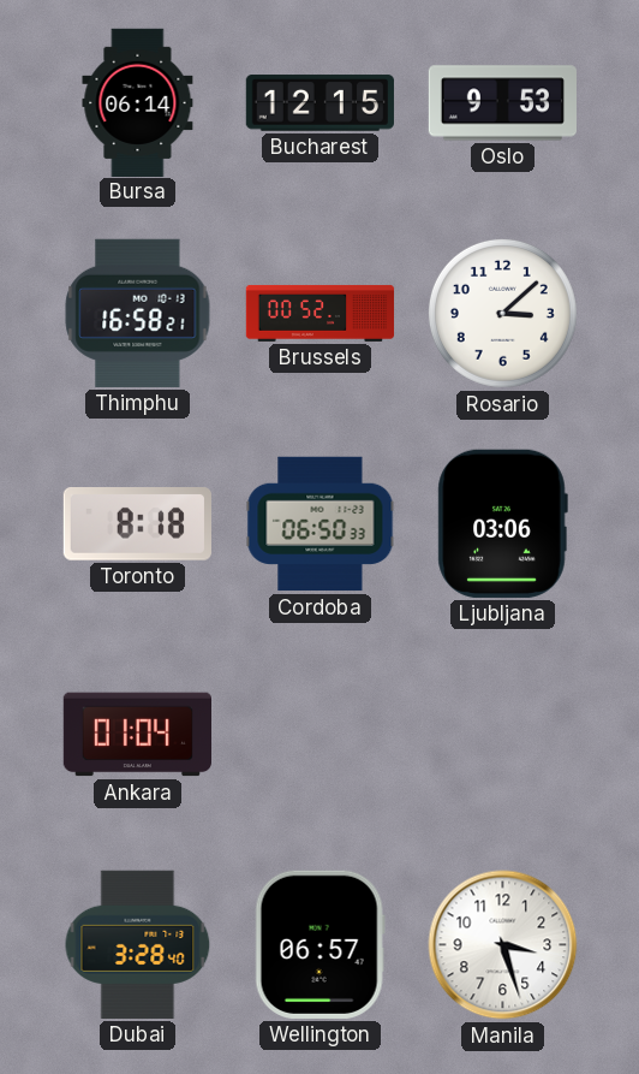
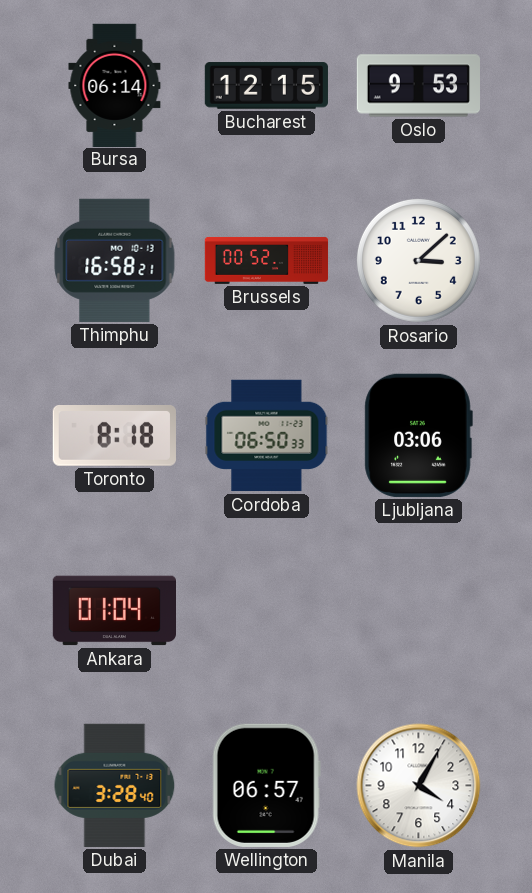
Manila: 3:27 -> 4:05
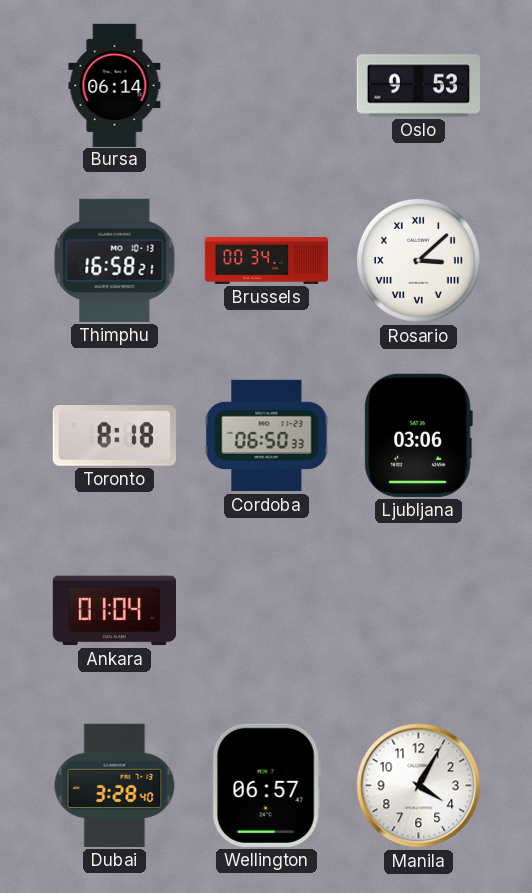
Bucharest: 12:15 -> none
Brussels: 00:52 -> 00:34
Rosario numerals: Arabic -> Roman
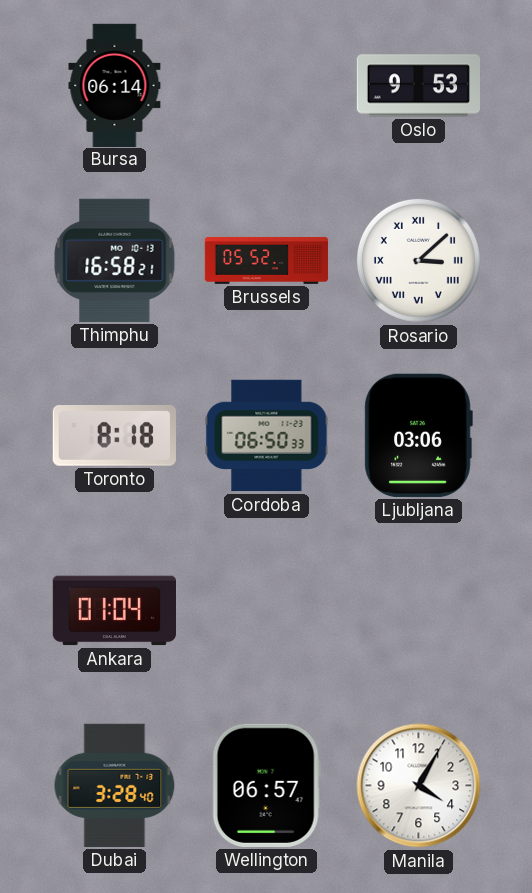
Brussels: 00:34 -> 05:52
